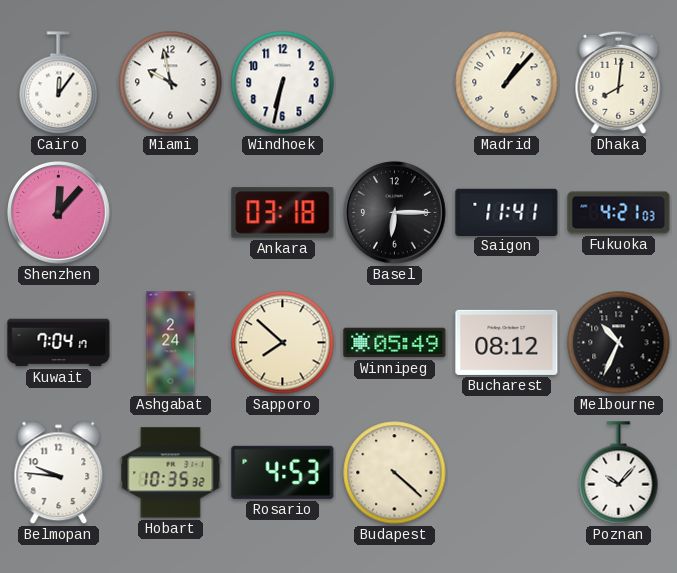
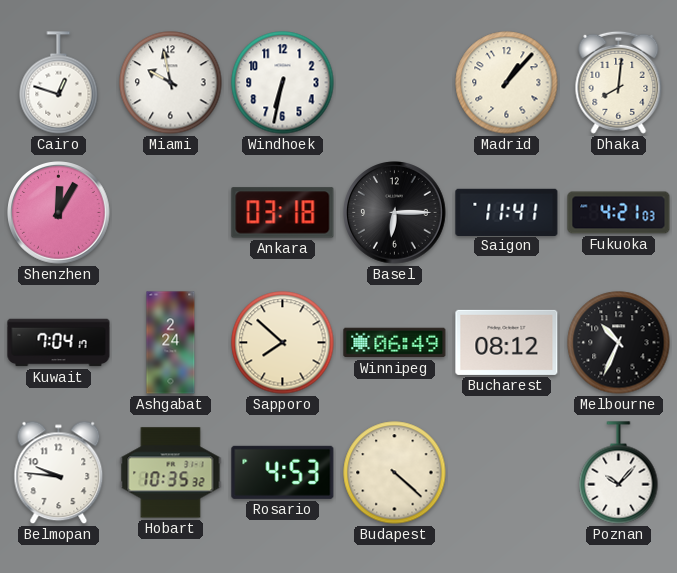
Cairo: 12:06 -> 12:48
Shenzhen: 12:07 -> 12:05
Winnipeg: 05:49 -> 06:49
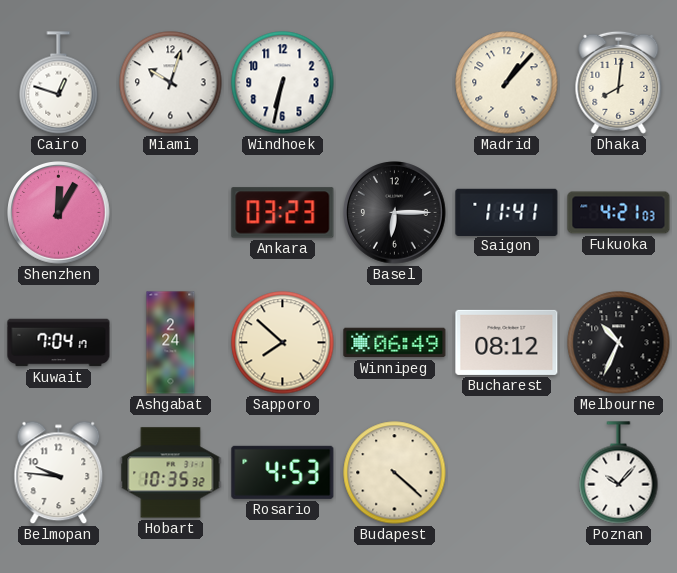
Miami: 9:58 -> 10:03
Ankara: 03:18 -> 03:23
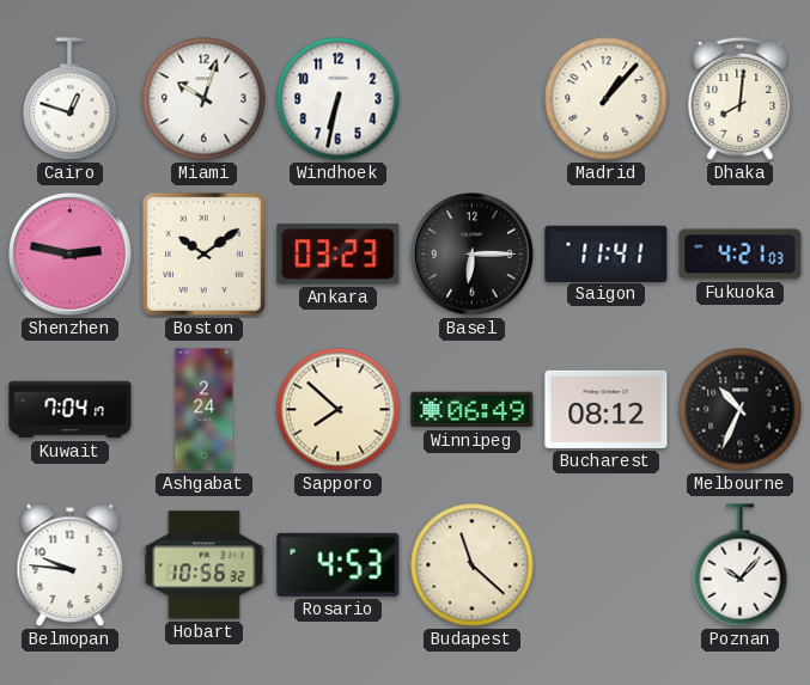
Shenzhen: 12:05 -> 2:47
Boston: none -> 10:09
Hobart: 10:35 -> 10:56
Budapest: 4:22 -> 11:22
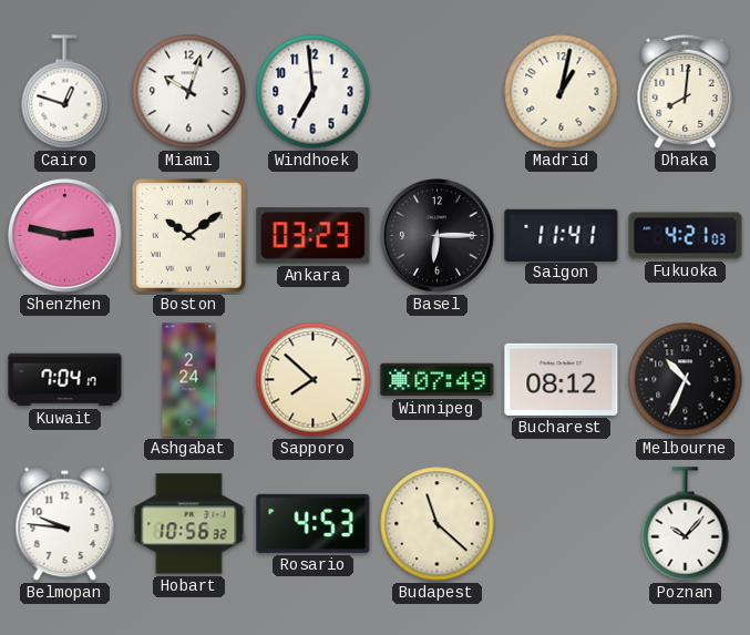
Windhoek: 6:32 -> 6:59
Madrid: 1:07 -> 1:02
Winnipeg: 06:49 -> 07:49
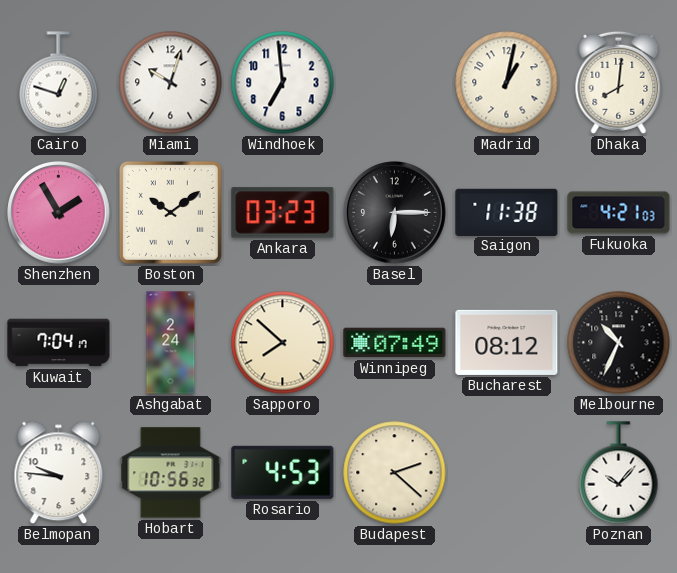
Shenzhen: 2:47 -> 1:55
Saigon: 11:41 -> 11:38
Budapest: 11:22 -> 2:22
